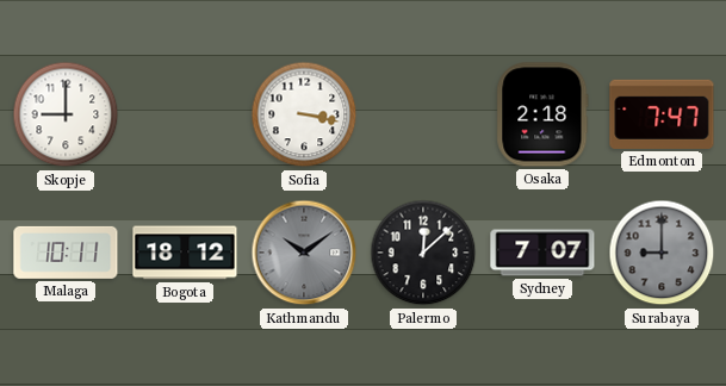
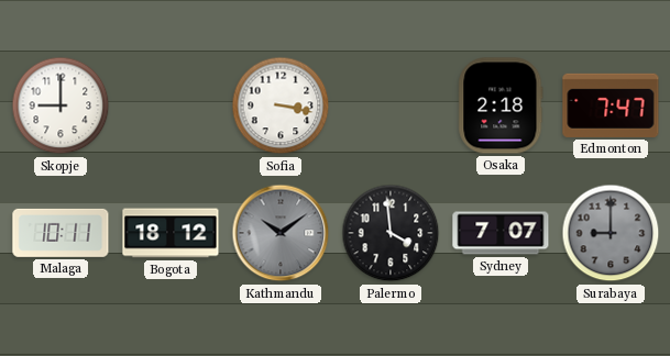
Palermo: 12:08 -> 3:59
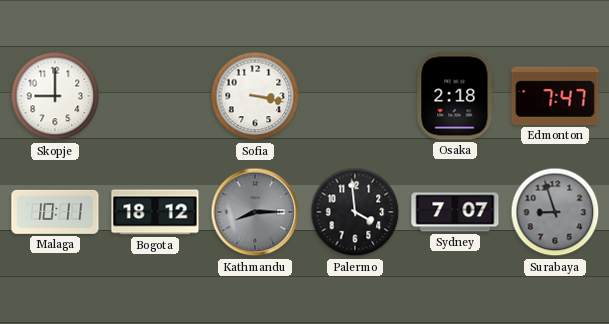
Kathmandu: 10:09 -> 8:15
Surabaya: 9:00 -> 8:57
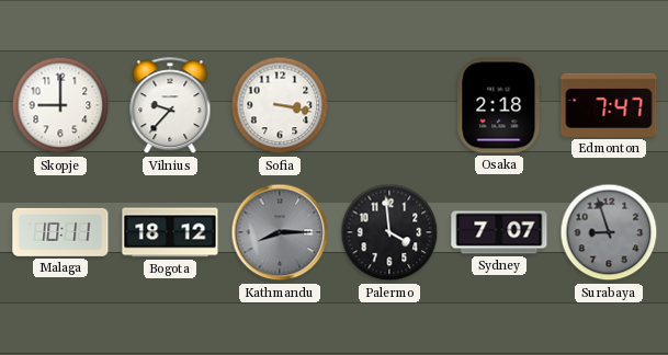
Vilnius: none -> 9:37
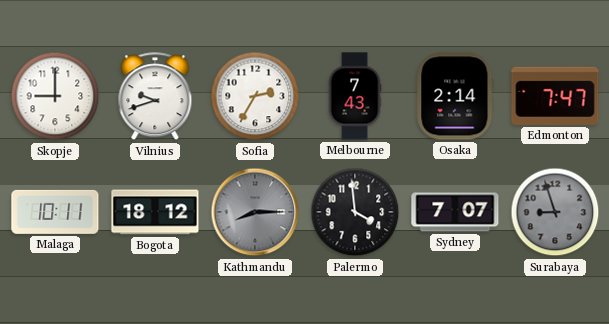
Vilnius: 9:37 -> 9:42
Sofia: 3:17 -> 2:35
Melbourne: none -> 7:43
Osaka: 2:18 -> 2:14
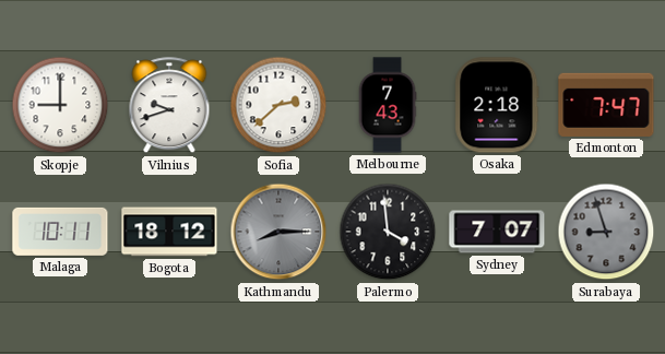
Sofia: 2:35 -> 2:38
Osaka: 2:14 -> 2:18
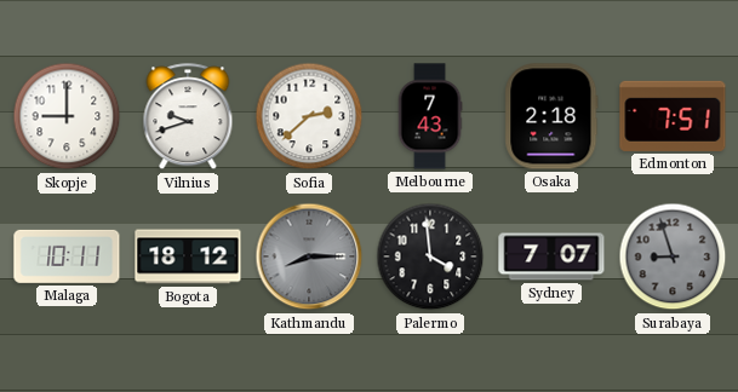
Edmonton: 7:47 -> 7:51
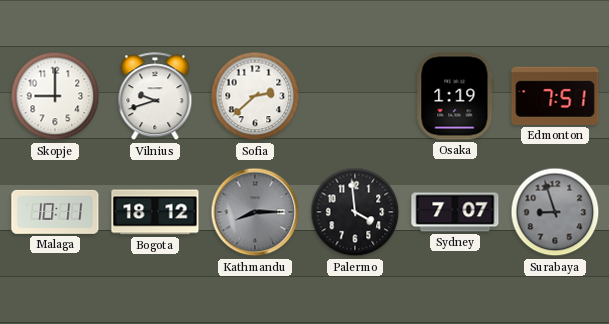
Melbourne: 7:43 -> none
Osaka: 2:18 -> 1:19
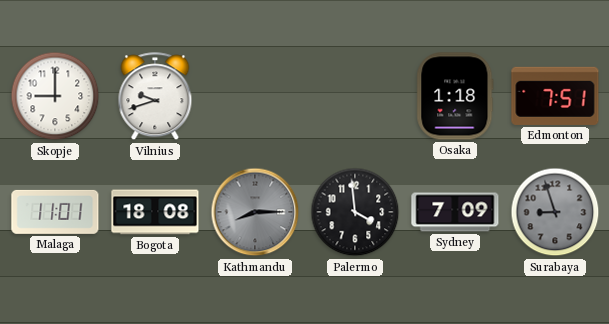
Sofia: 2:38 -> none
Osaka: 1:19 -> 1:18
Malaga: 10:11 -> 11:01
Bogota: 18:12 -> 18:08
Sydney: 7:07 -> 7:09
